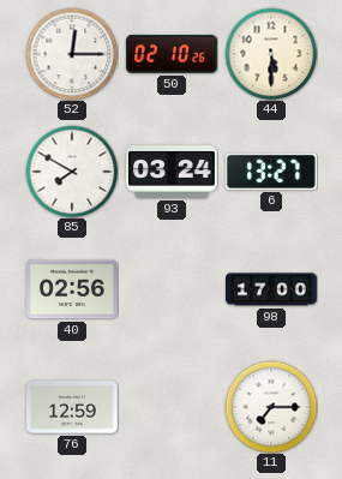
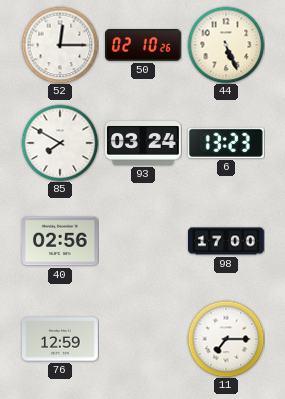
44: 5:30 -> 5:26
6: 13:27 -> 13:23
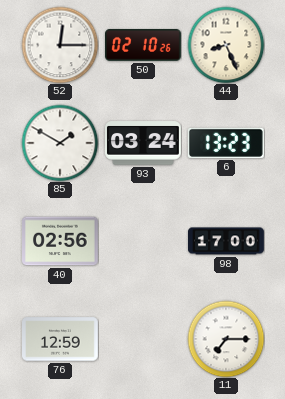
44: 5:26 -> 8:26
85: 7:50 -> 1:50
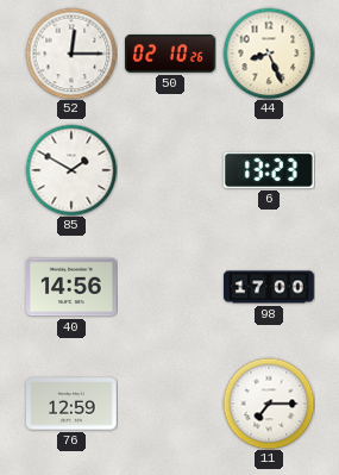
93: 03:24 -> none
40: 02:56 -> 14:56
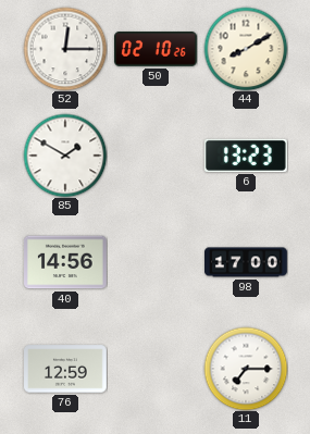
44: 8:26 -> 8:10
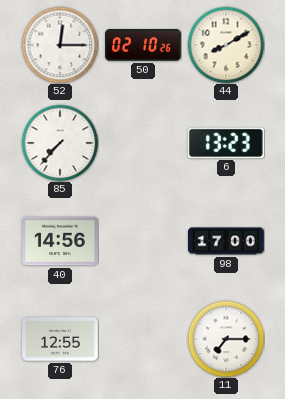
85: 1:50 -> 7:37
76: 12:59 -> 12:55
